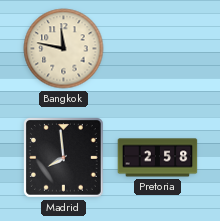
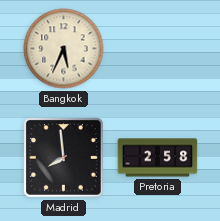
Bangkok: 11:47 -> 5:34
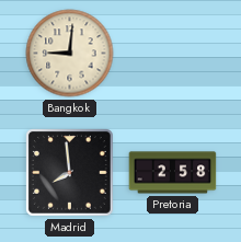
Bangkok: 5:34 -> 9:01
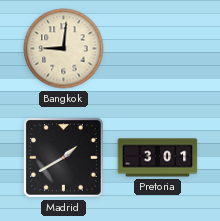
Madrid: 7:59 -> 1:40
Pretoria: 2:58 -> 3:01
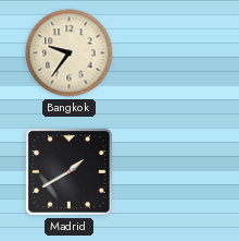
Bangkok: 9:01 -> 9:36
Pretoria: 3:01 -> none
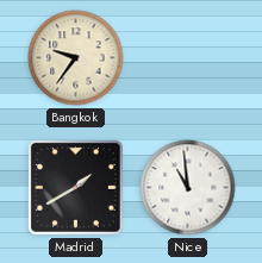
Nice: none -> 10:59
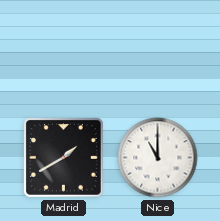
Bangkok: 9:36 -> none
Nice: 10:59 -> 11:00
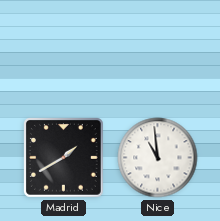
Nice: 11:00 -> 10:59
